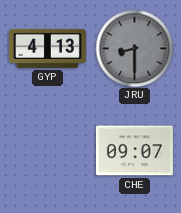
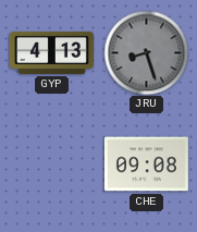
JRU: 8:30 -> 8:27
CHE: 09:07 -> 09:08
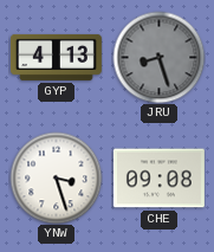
YNW: none -> 3:27
